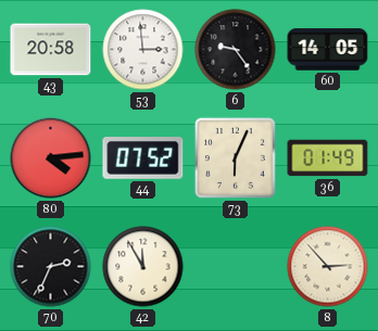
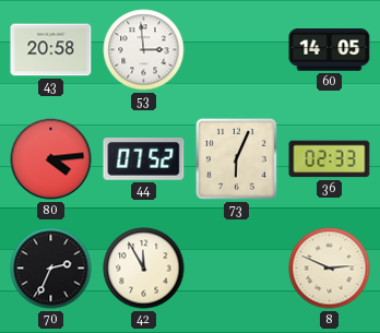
6: 9:24 -> none
36: 01:49 -> 02:33
8: 2:53 -> 2:49
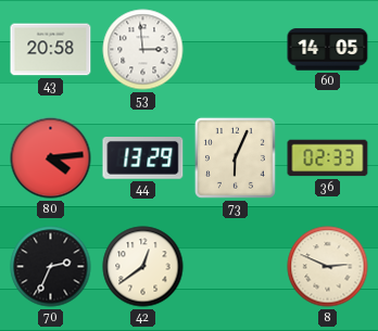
44: 07:52 -> 13:29
42: 11:55 -> 12:39
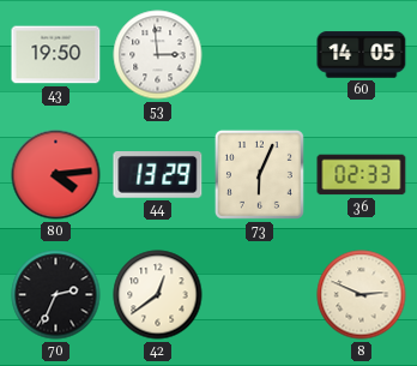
43: 20:58 -> 19:50
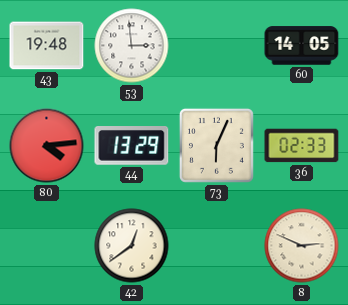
43: 19:50 -> 19:48
70: 2:34 -> none
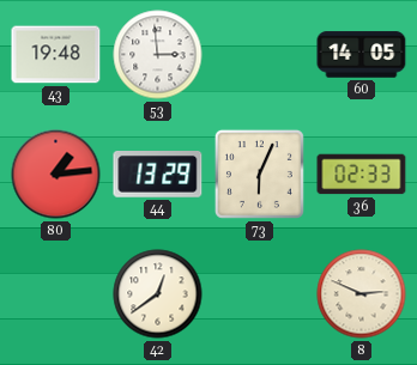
80: 4:14 -> 1:14
